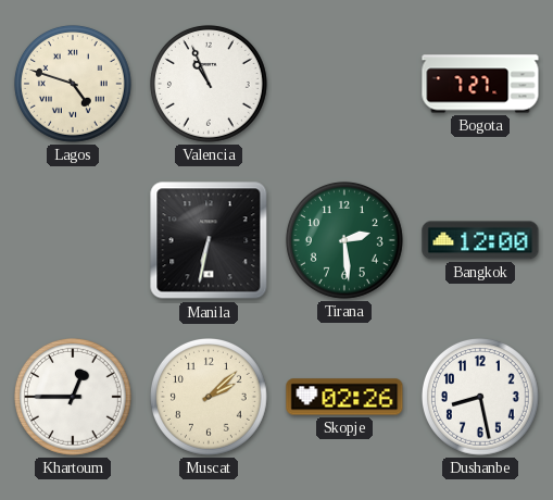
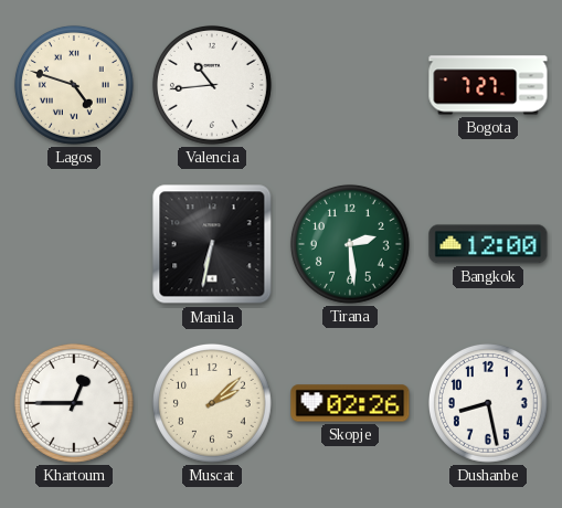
Valencia: 10:56 -> 10:44
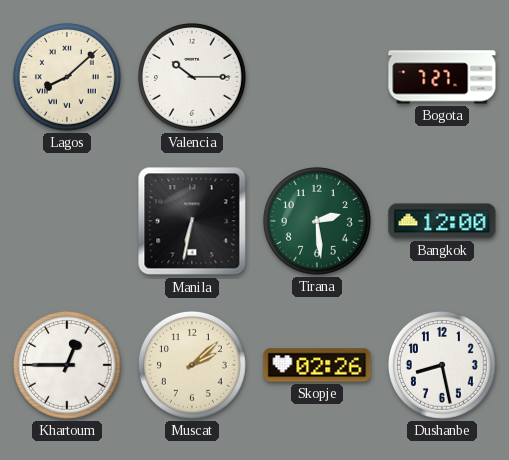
Lagos: 4:48 -> 8:08
Valencia: 10:44 -> 10:15
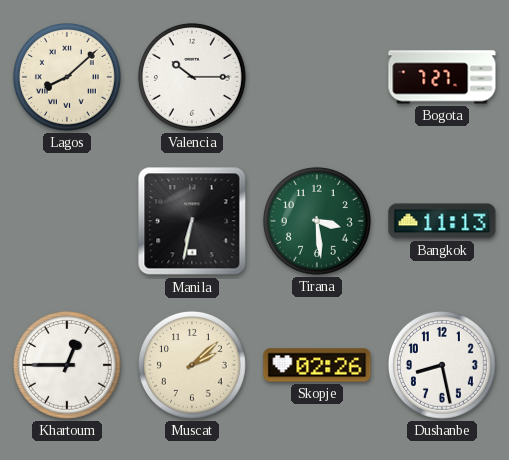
Tirana: 2:29 -> 3:29
Bangkok: 12:00 -> 11:13
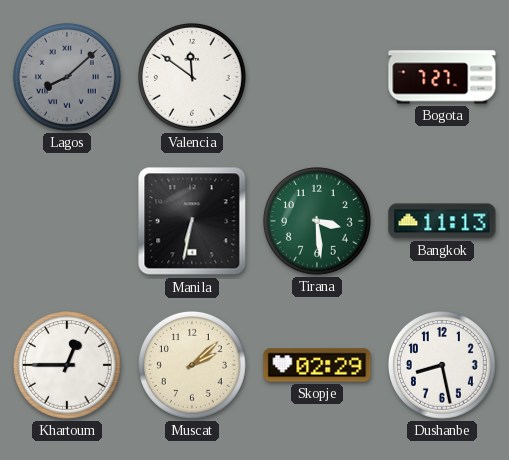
Lagos dial: cream -> grey
Valencia: 10:15 -> 11:51
Skopje: 02:26 -> 02:29
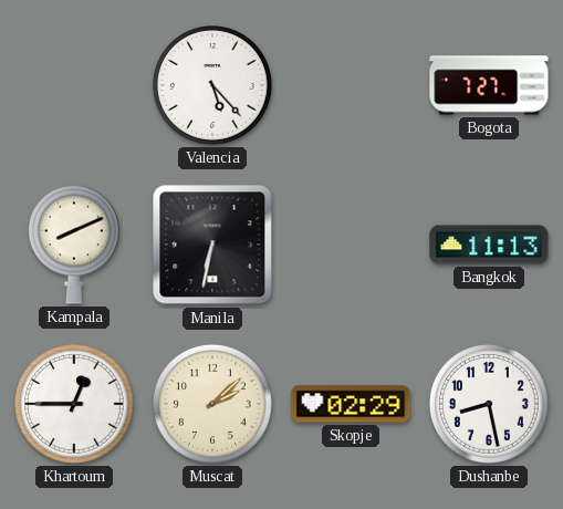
Lagos: 8:08 -> none
Valencia: 11:51 -> 5:23
Kampala: none -> 8:11
Tirana: 3:29 -> none
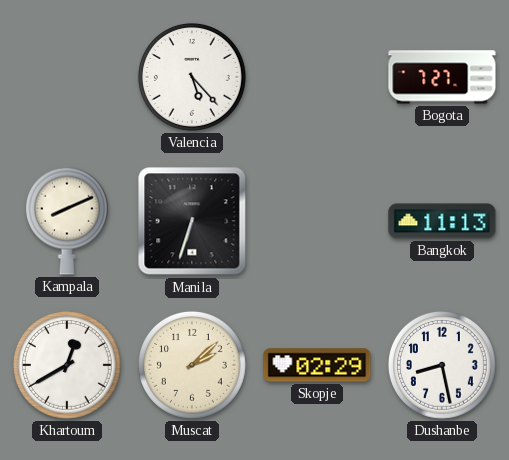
Manila: 6:32 -> 6:33
Khartoum: 12:45 -> 12:40
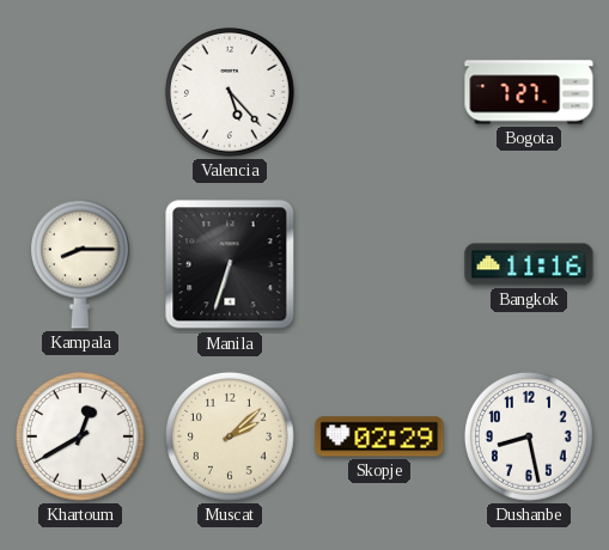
Kampala: 8:11 -> 8:15
Bangkok: 11:13 -> 11:16
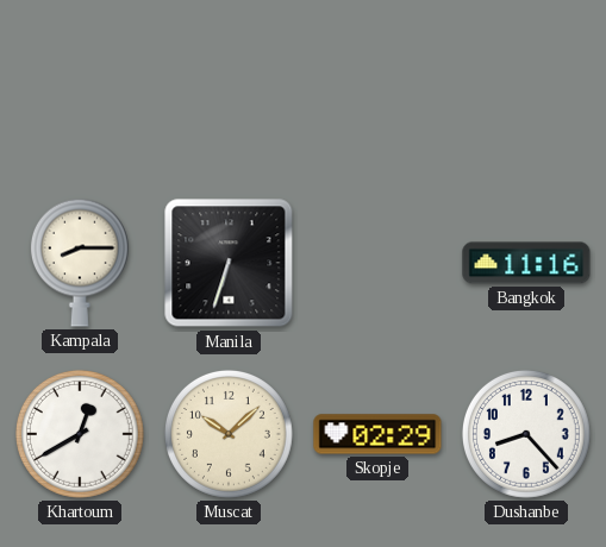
Valencia: 5:23 -> none
Bogota: 7:27 -> none
Muscat: 2:08 -> 10:08
Dushanbe: 8:28 -> 8:23
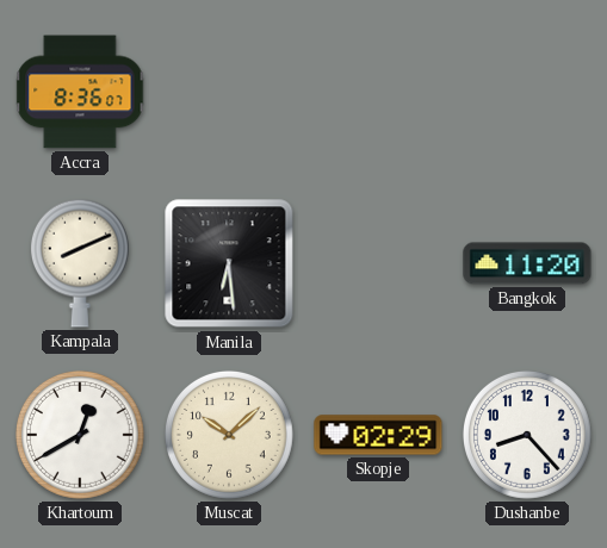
Accra: none -> 8:36
Kampala: 8:15 -> 8:11
Manila: 6:33 -> 6:29
Bangkok: 11:16 -> 11:20
